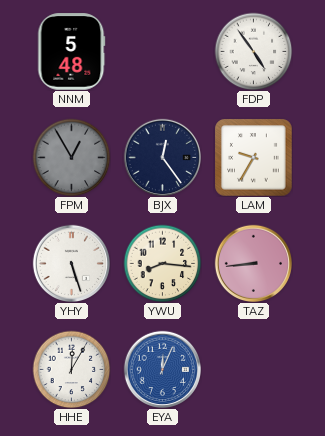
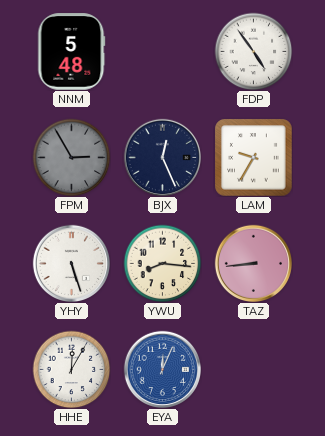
FPM: 12:55 -> 2:55
BJX: 12:24 -> 12:26
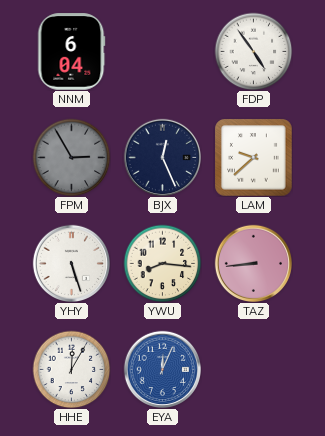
NNM: 5:48 -> 6:04
LAM: 9:35 -> 9:38
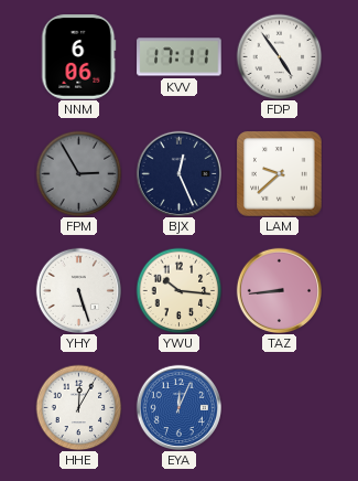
NNM: 6:04 -> 6:06
KVV: none -> 17:11
YWU: 8:16 -> 10:16
